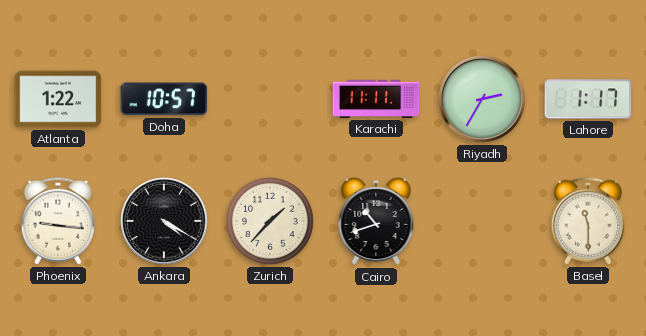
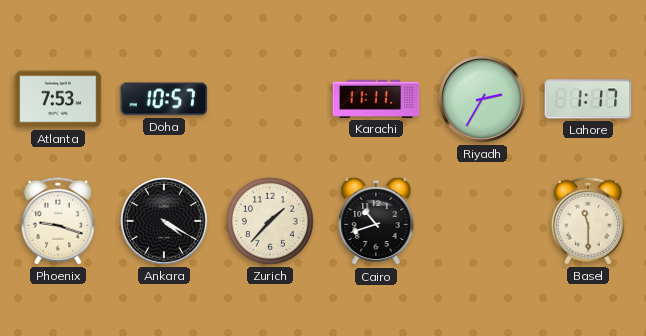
Atlanta: 1:22 -> 7:53
Phoenix: 9:16 -> 9:18
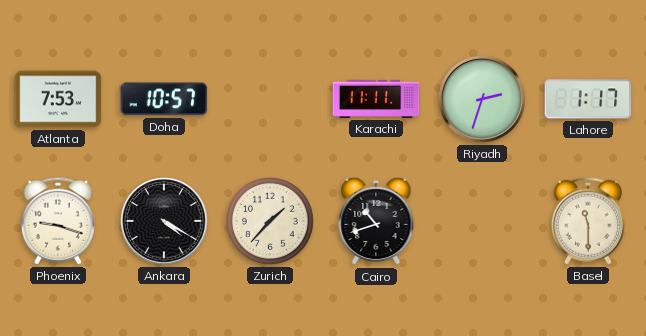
Riyadh: 2:35 -> 2:33
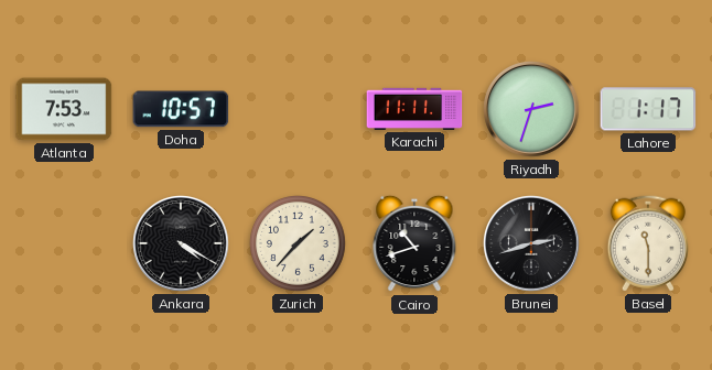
Phoenix: 9:18 -> none
Brunei: none -> 2:42
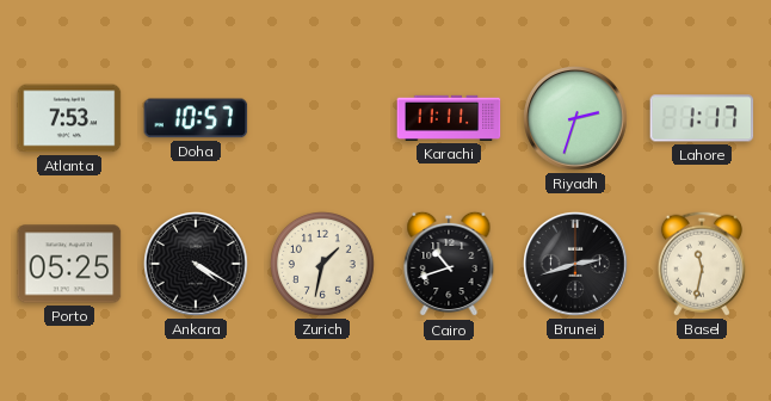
Porto: none -> 05:25
Zurich: 1:37 -> 1:32
Basel: 11:30 -> 11:32
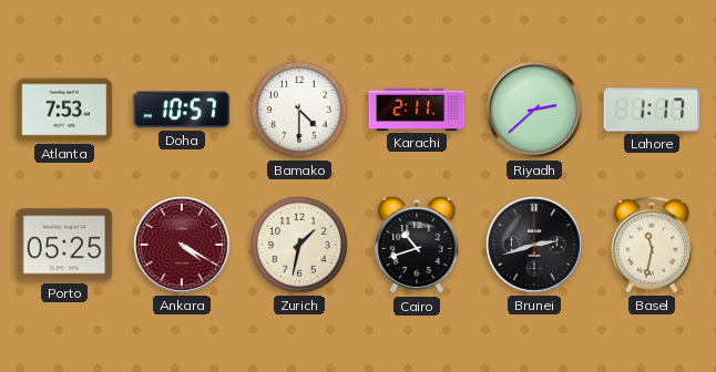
Bamako: none -> 4:30
Karachi: 11:11 -> 2:11
Riyadh: 2:33 -> 2:38
Ankara dial: black -> burgundy
